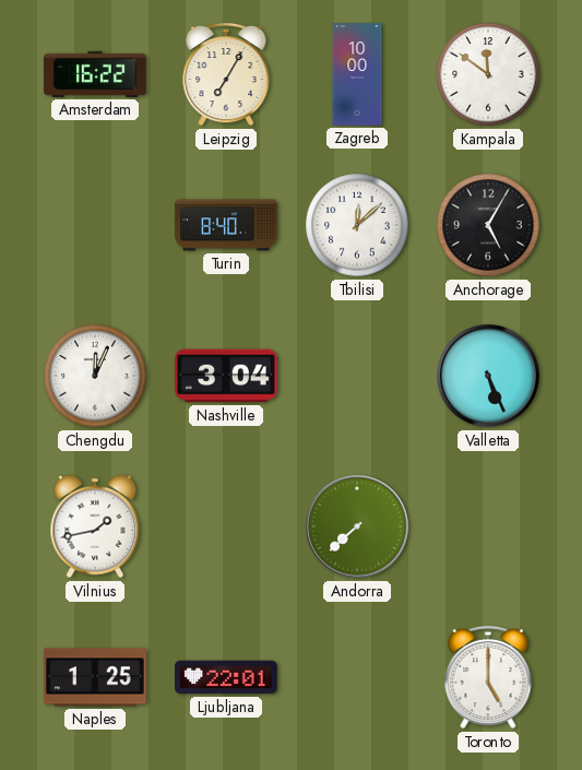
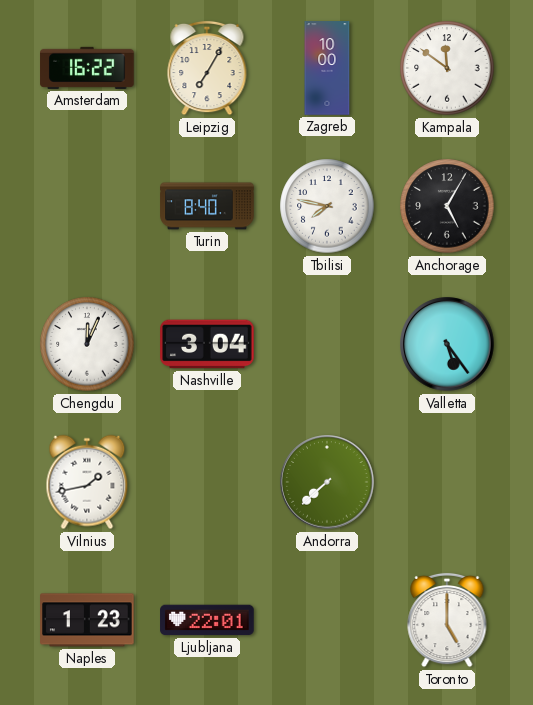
Tbilisi: 12:08 -> 7:47
Valletta: 5:26 -> 5:24
Naples: 1:25 -> 1:23
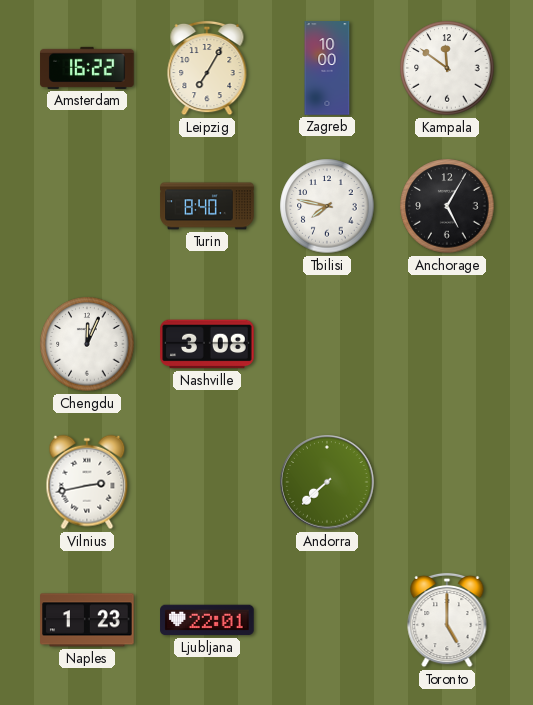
Nashville: 3:04 -> 3:08
Valletta: 5:24 -> none
Vilnius: 1:43 -> 2:43
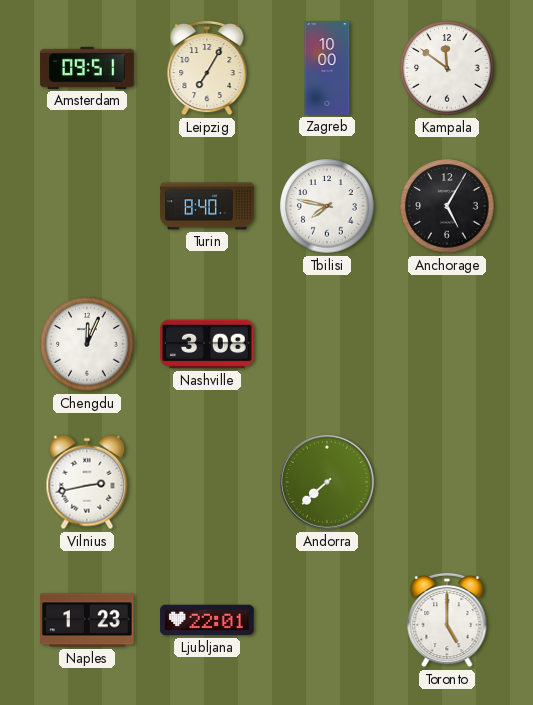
Amsterdam: 16:22 -> 09:51
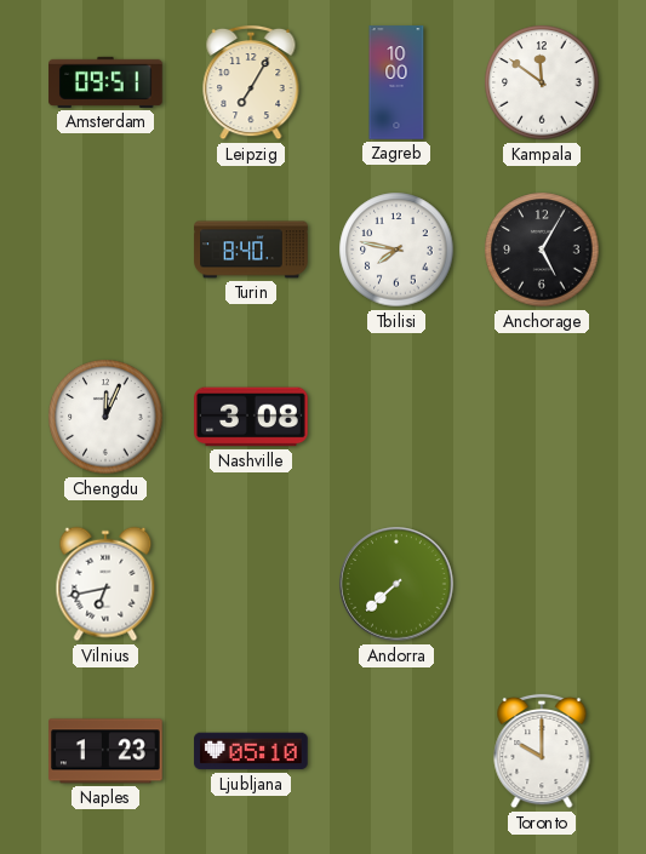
Vilnius: 2:43 -> 6:43
Ljubljana: 22:01 -> 05:10
Toronto: 5:00 -> 10:00
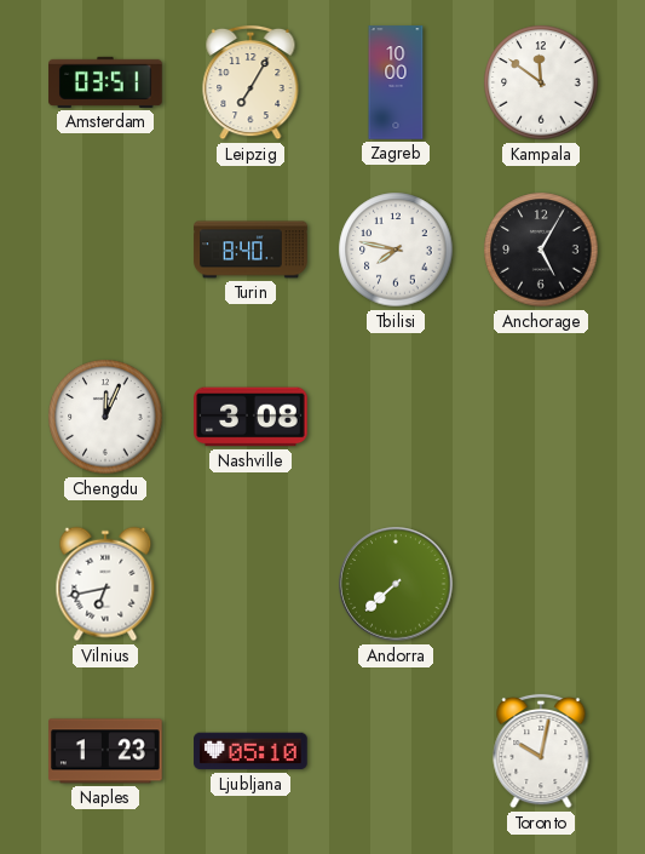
Amsterdam: 09:51 -> 03:51
Toronto: 10:00 -> 10:02
